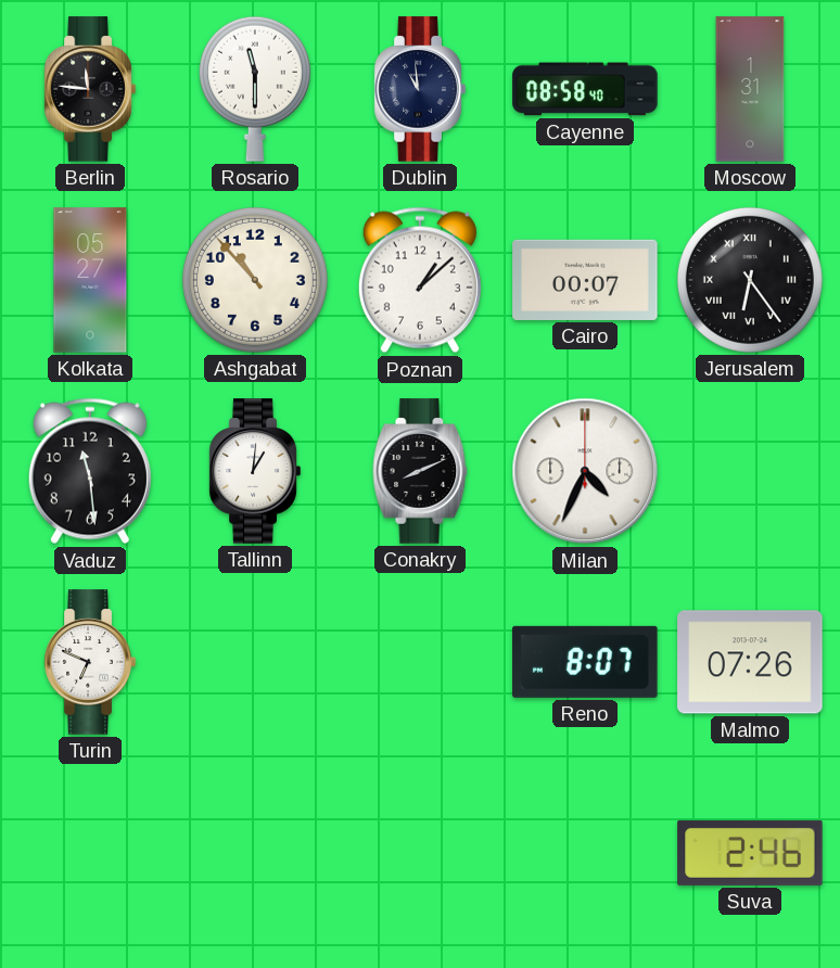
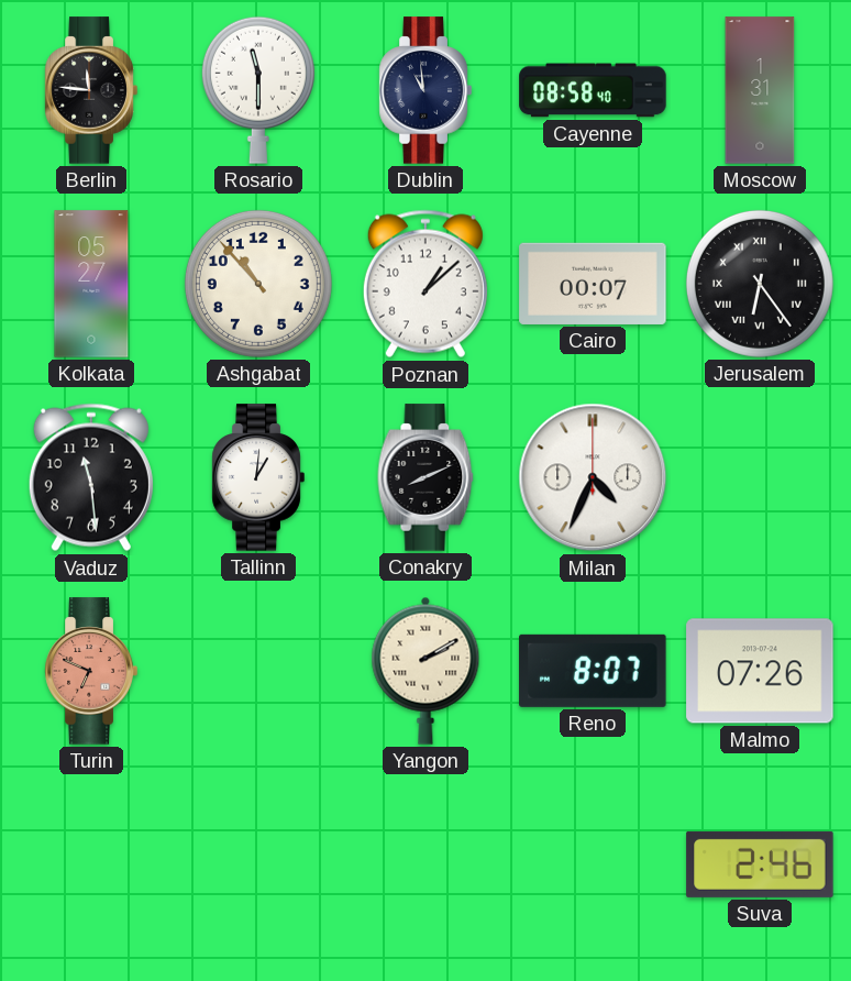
Turin dial: white -> salmon
Yangon: none -> 2:10
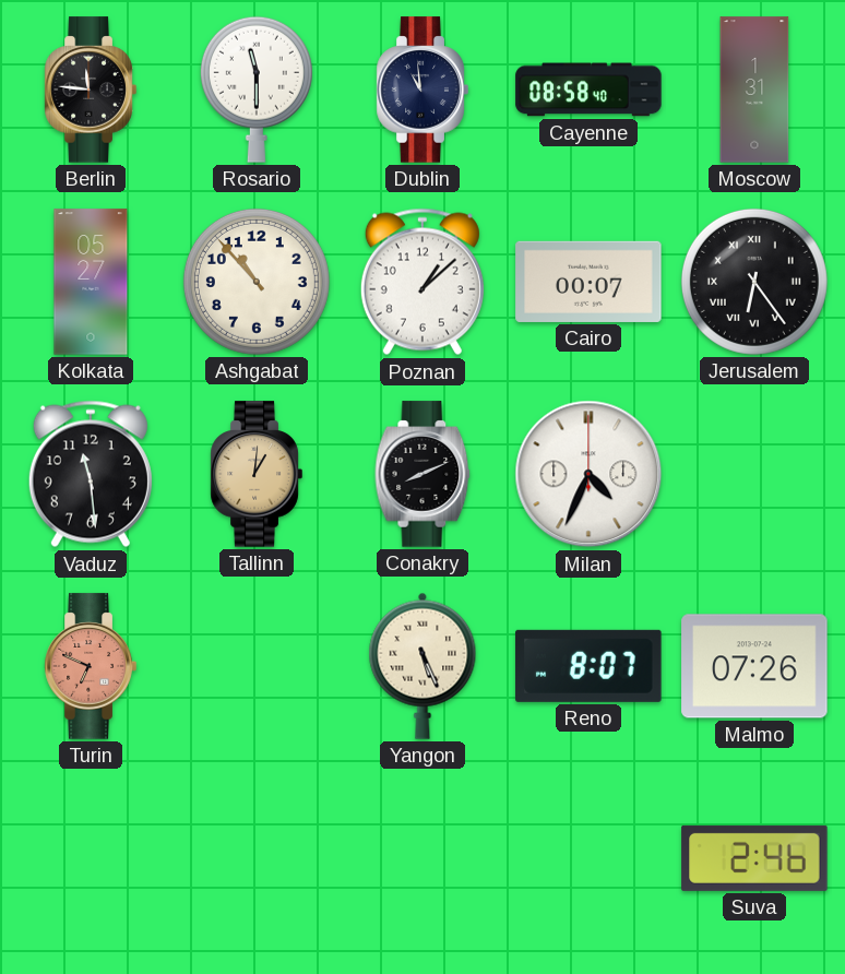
Tallinn dial: white -> champagne
Yangon: 2:10 -> 5:26
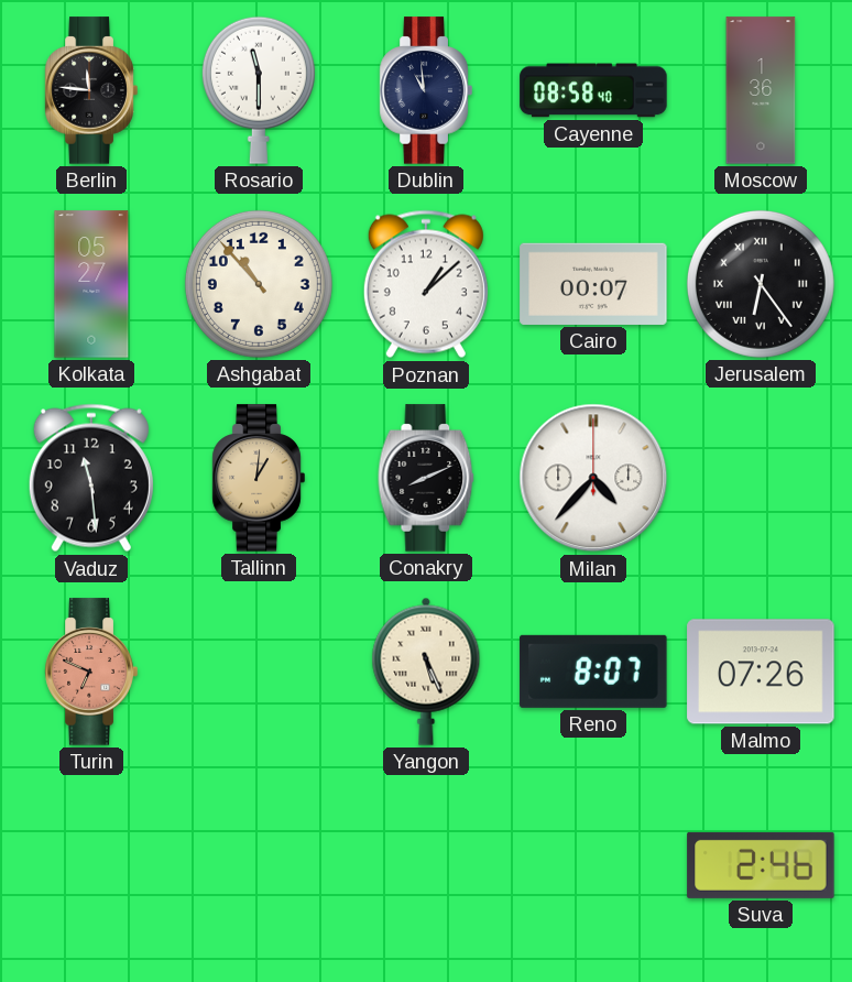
Moscow: 1:31 -> 1:36
Milan: 4:34 -> 4:37
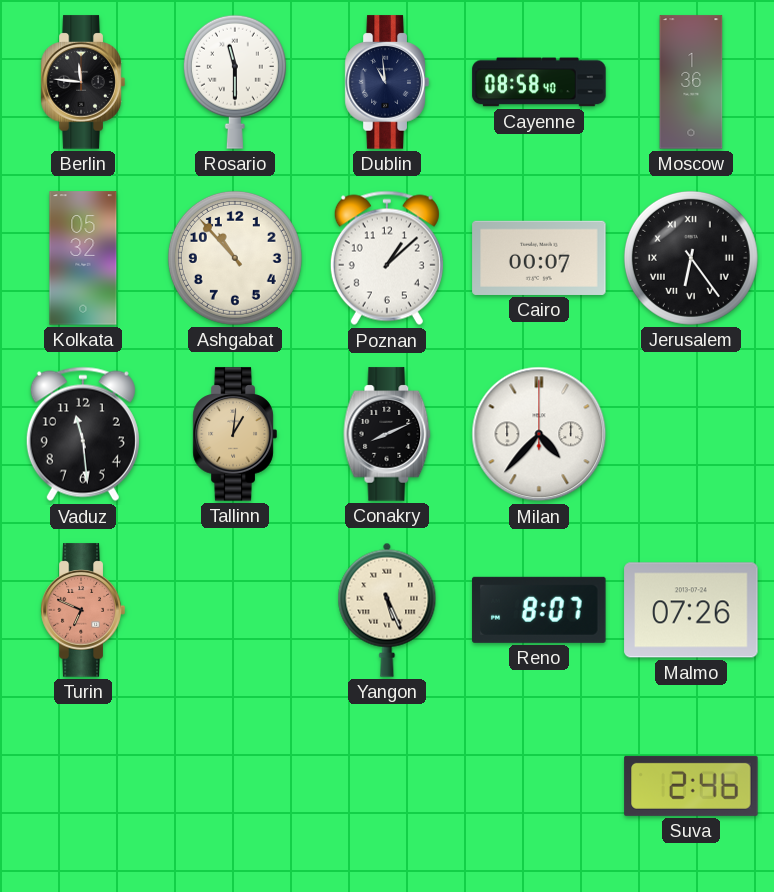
Kolkata: 05:27 -> 05:32
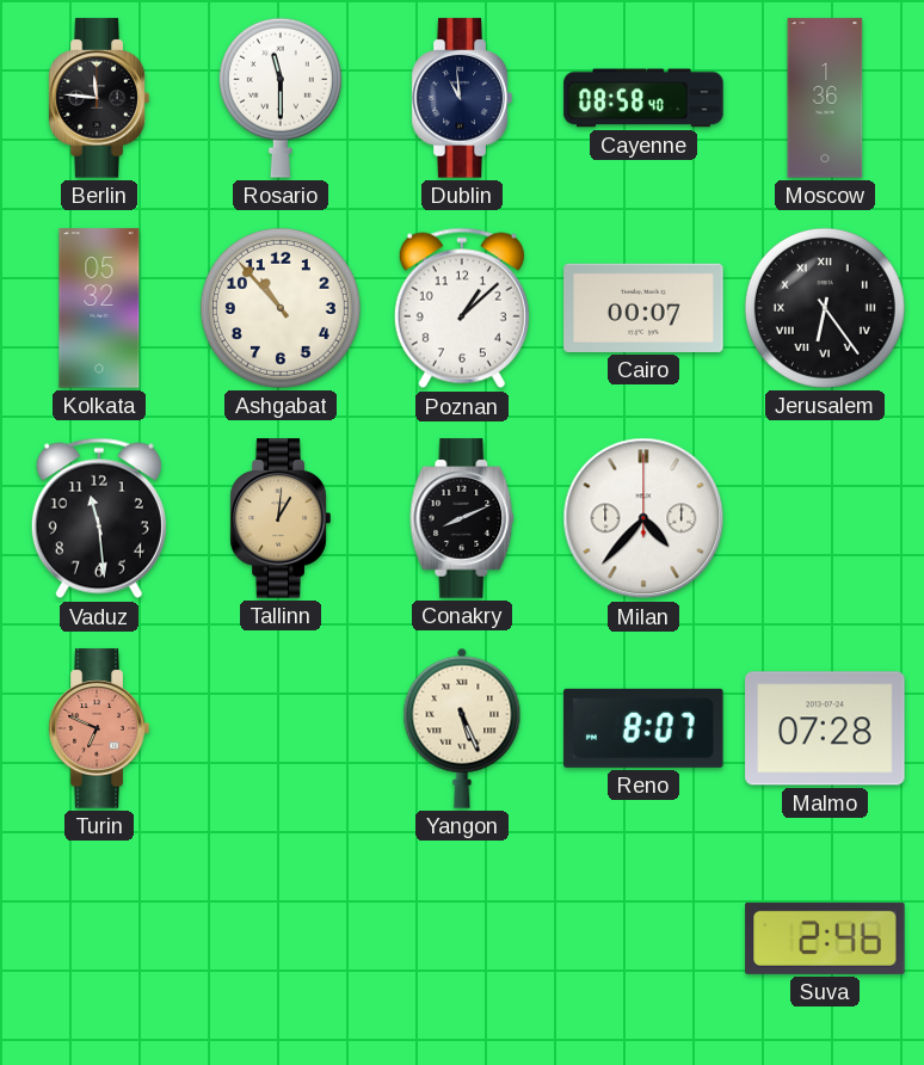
Malmo: 07:26 -> 07:28
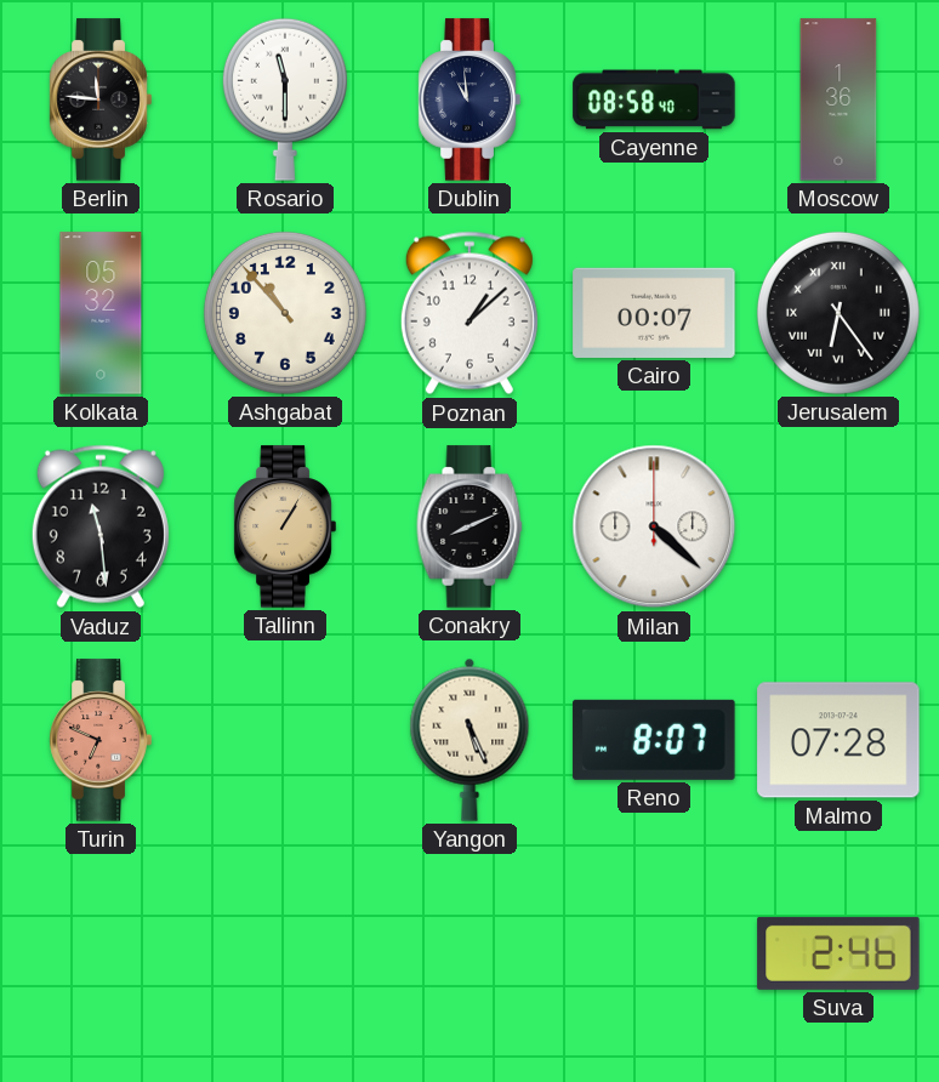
Tallinn: 1:01 -> 1:05
Milan: 4:37 -> 4:22
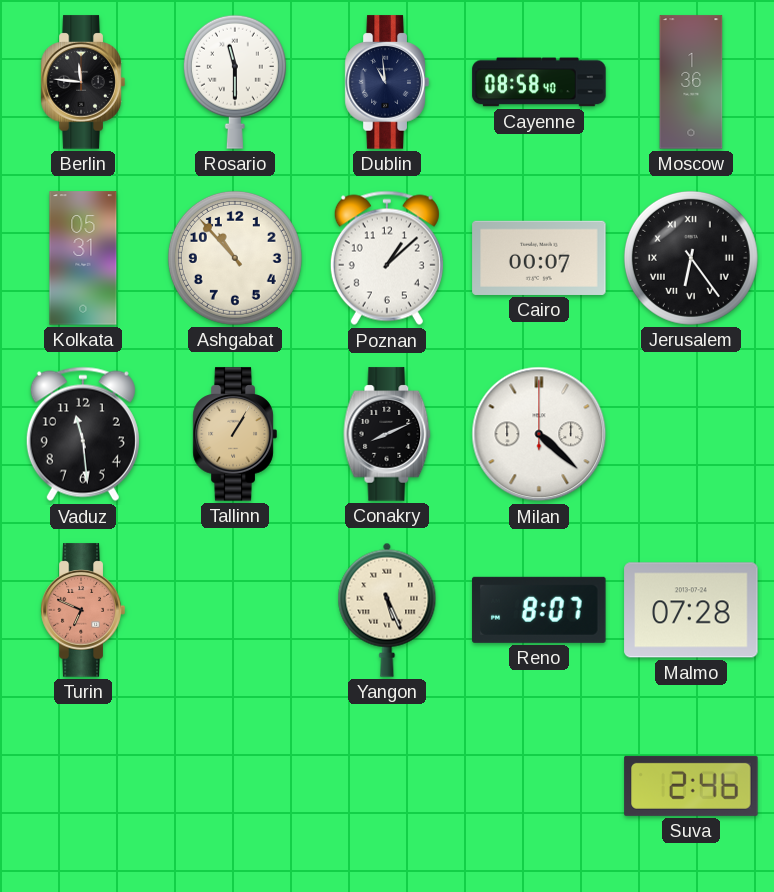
Kolkata: 05:32 -> 05:31
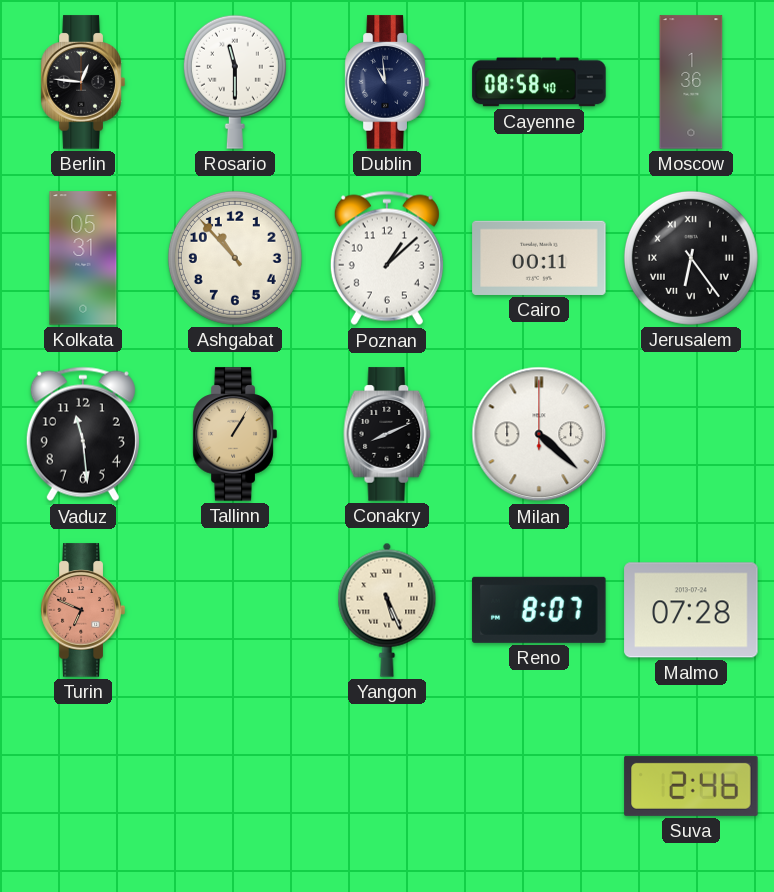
Berlin: 11:46 -> 12:46
Cairo: 00:07 -> 00:11
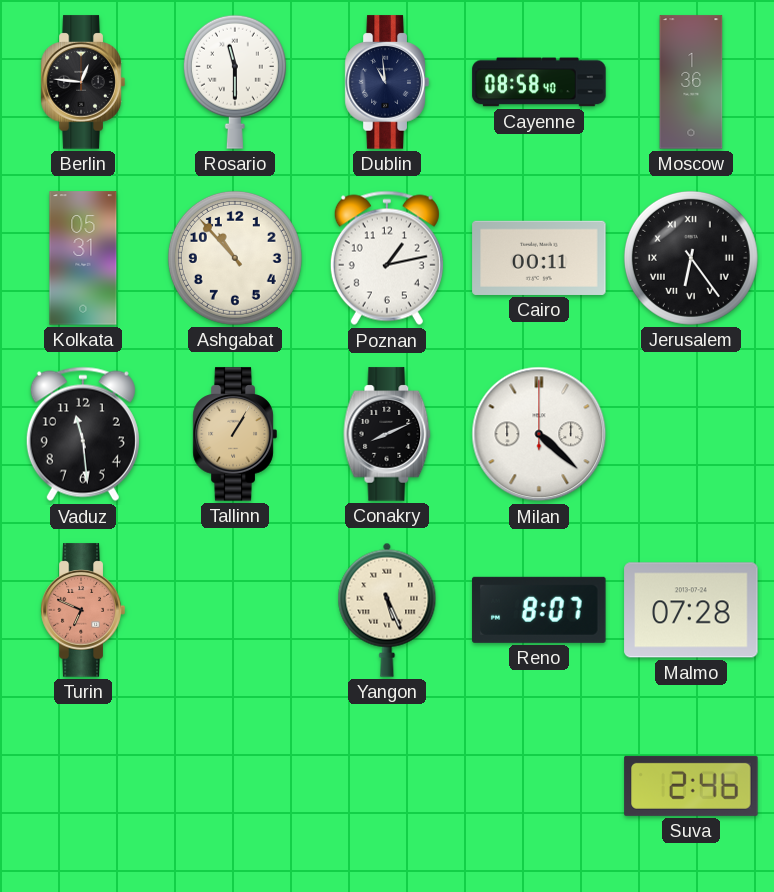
Poznan: 1:08 -> 1:13
